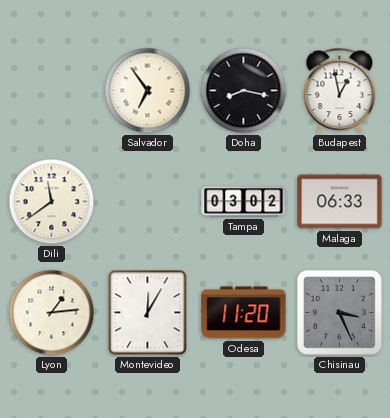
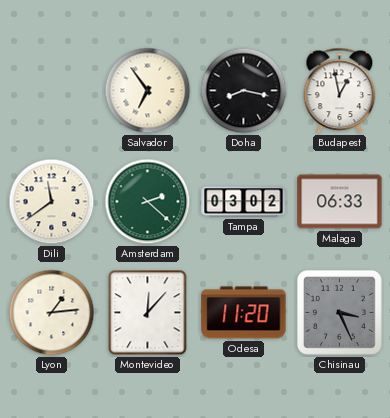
Amsterdam: none -> 2:22
Montevideo: 12:05 -> 12:07
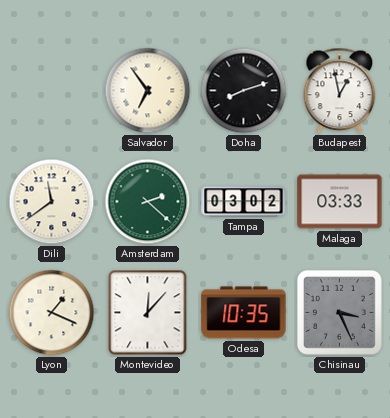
Doha: 8:17 -> 8:12
Malaga: 06:33 -> 03:33
Lyon: 1:14 -> 1:19
Odesa: 11:20 -> 10:35
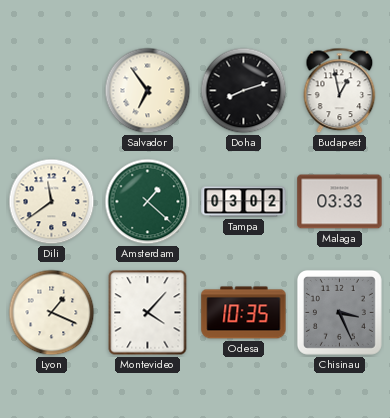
Amsterdam: 2:22 -> 1:22
Montevideo: 12:07 -> 4:07
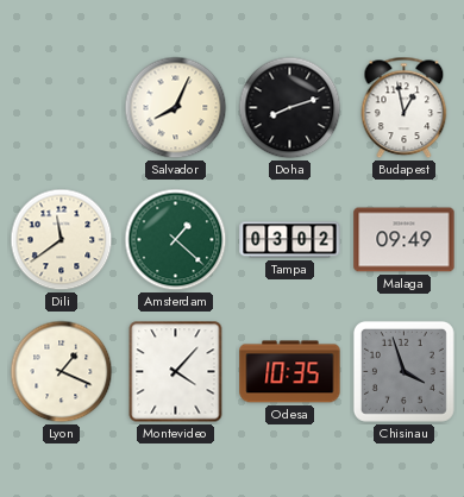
Salvador: 6:54 -> 8:04
Malaga: 03:33 -> 09:49
Chisinau: 3:26 -> 3:57
